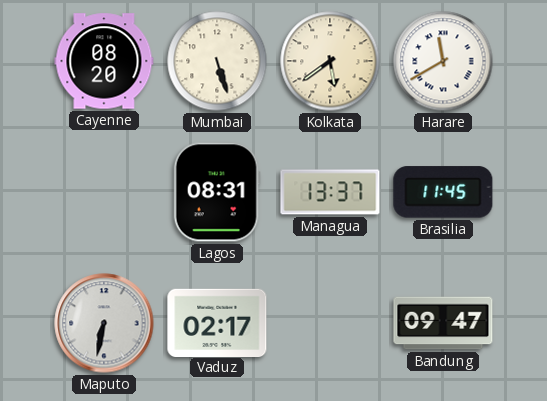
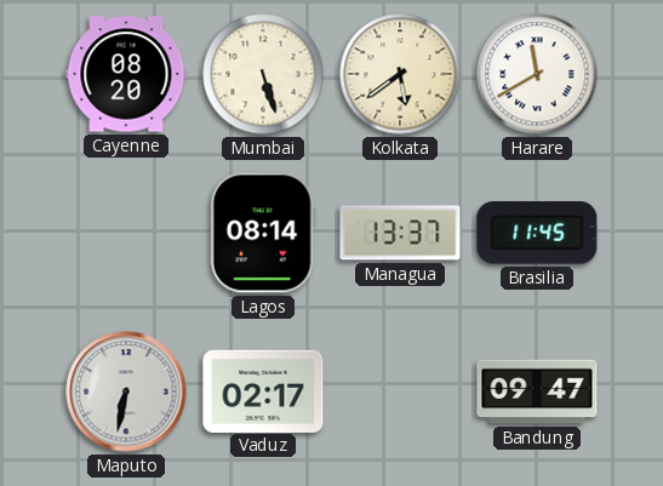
Lagos: 08:31 -> 08:14
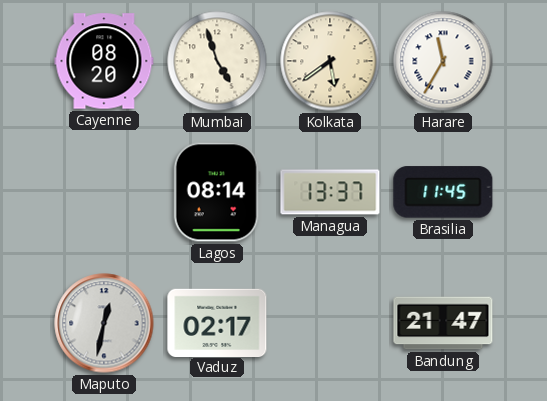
Mumbai: 5:27 -> 4:57
Harare: 11:40 -> 11:35
Maputo: 6:32 -> 12:32
Bandung: 09:47 -> 21:47
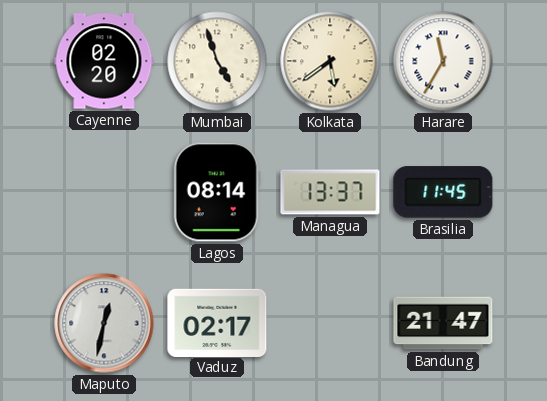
Cayenne: 08:20 -> 02:20
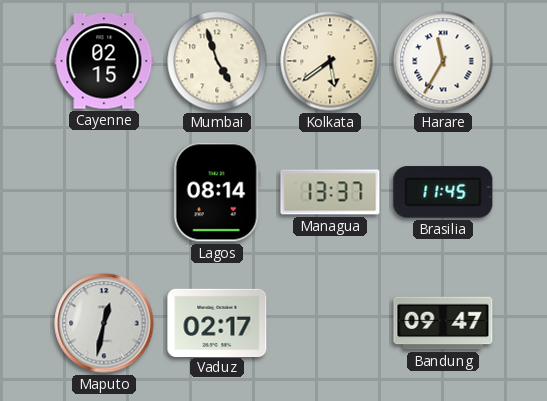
Cayenne: 02:20 -> 02:15
Bandung: 21:47 -> 09:47
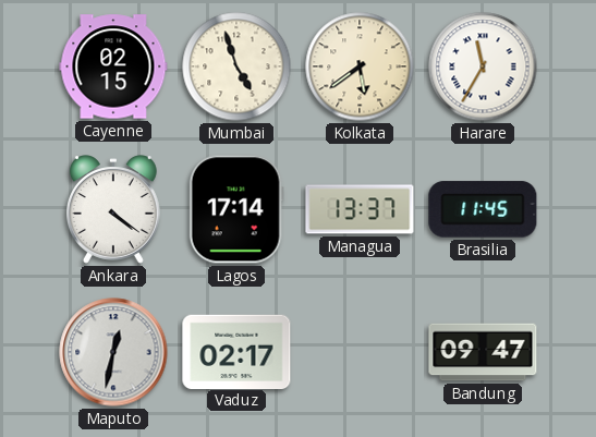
Ankara: none -> 4:21
Lagos: 08:14 -> 17:14
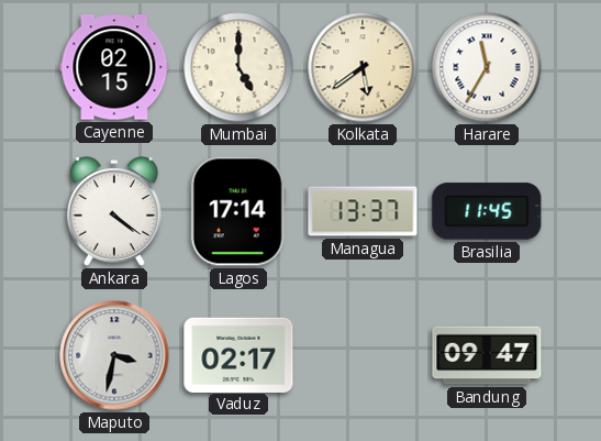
Mumbai: 4:57 -> 5:00
Maputo: 12:32 -> 3:32
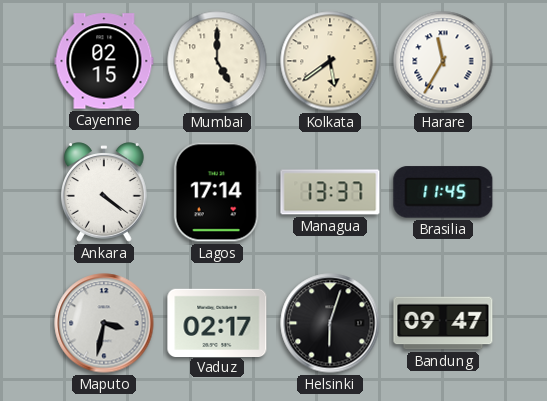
Helsinki: none -> 6:03
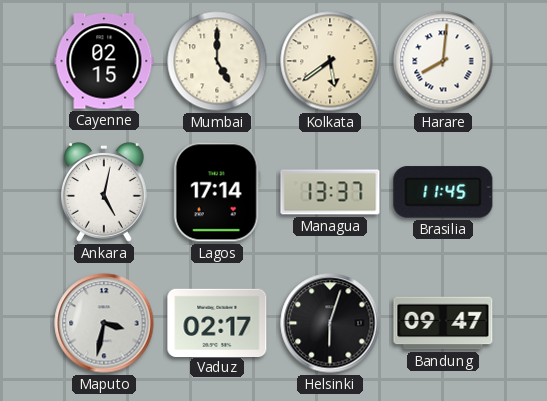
Harare: 11:35 -> 8:01
Ankara: 4:21 -> 5:02
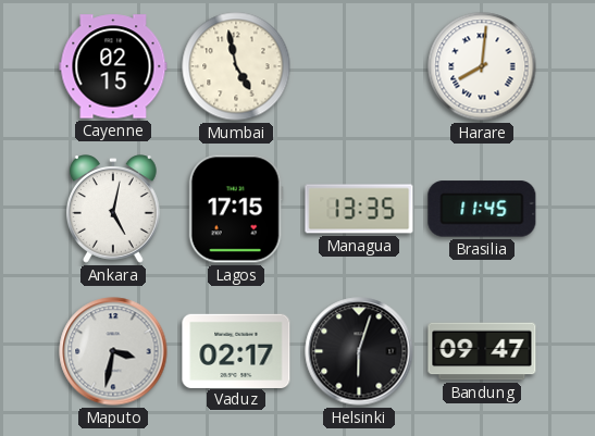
Mumbai: 5:00 -> 4:58
Kolkata: 5:39 -> none
Lagos: 17:14 -> 17:15
Managua: 13:37 -> 13:35
